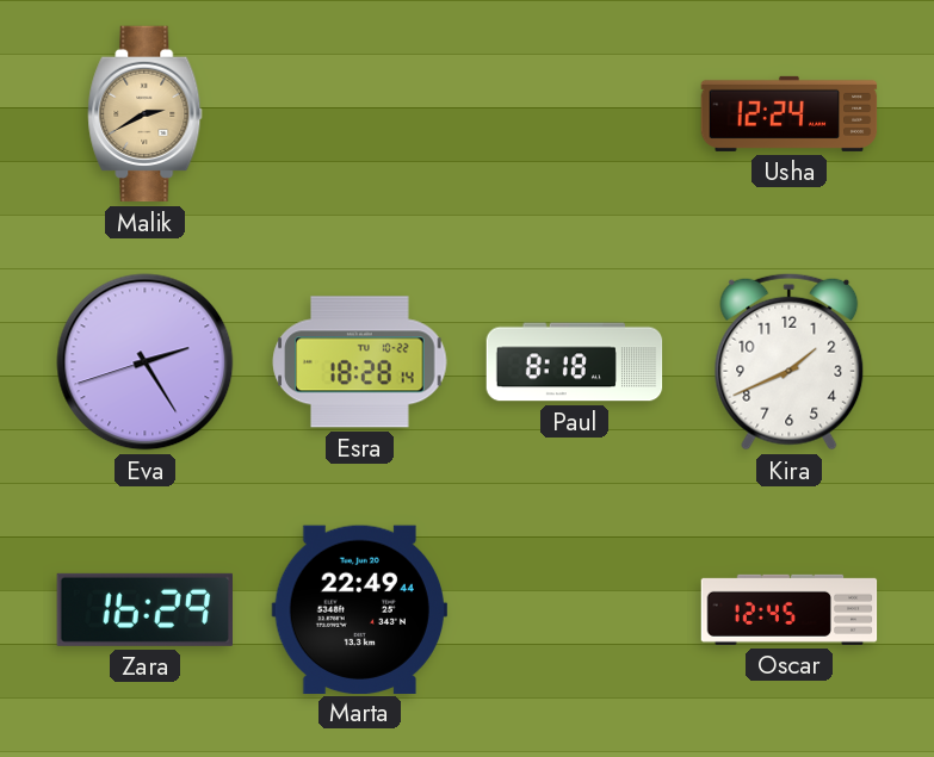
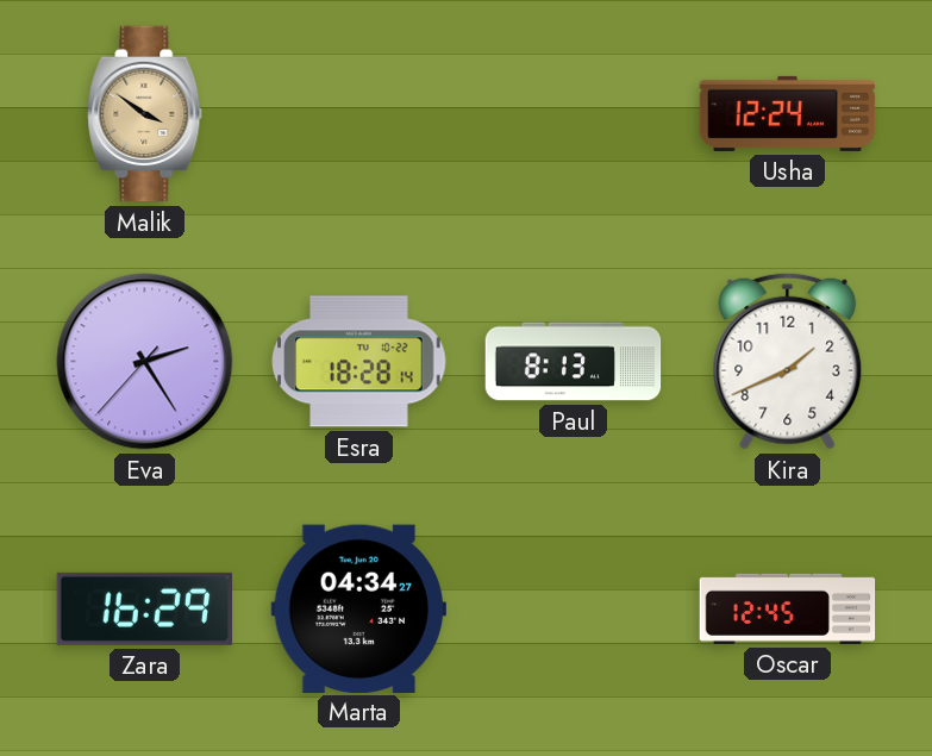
Malik: 2:40 -> 3:51
Eva: 2:24:42 -> 2:24:37
Paul: 8:18 -> 8:13
Marta: 22:49 -> 04:34
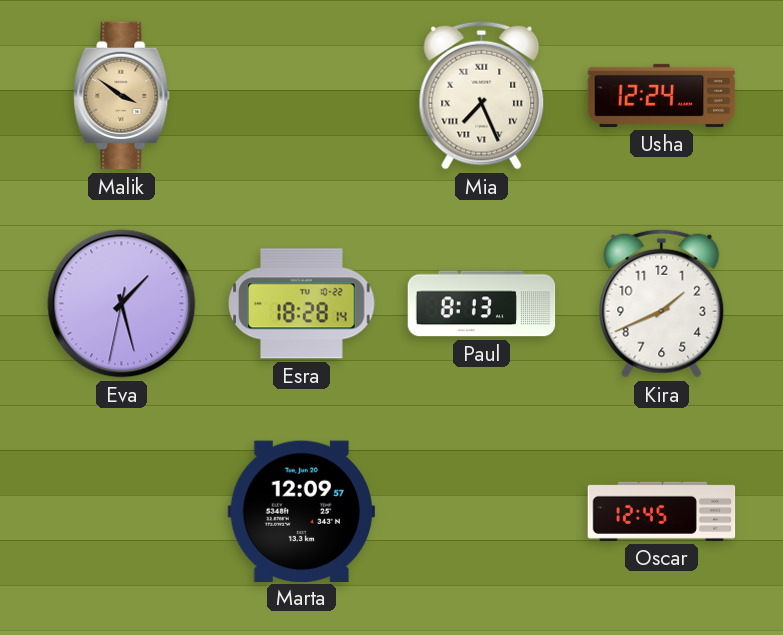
Mia: none -> 7:26
Eva: 2:24 -> 1:27
Zara: 16:29 -> none
Marta: 04:34 -> 12:09
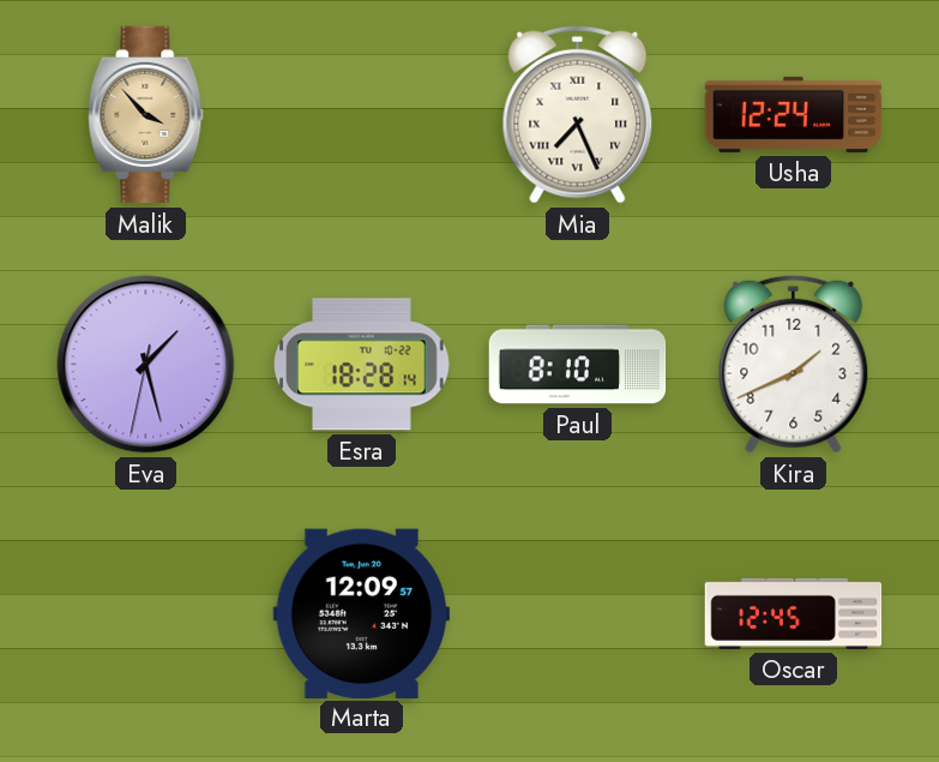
Malik: 3:51 -> 3:53
Paul: 8:13 -> 8:10
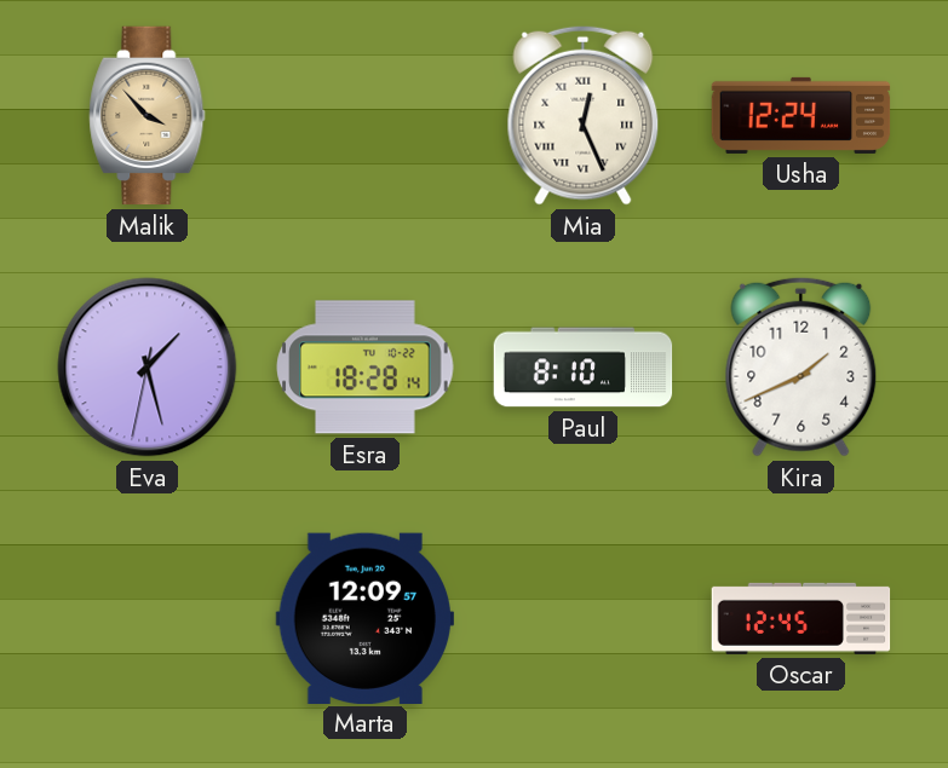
Mia: 7:26 -> 12:26
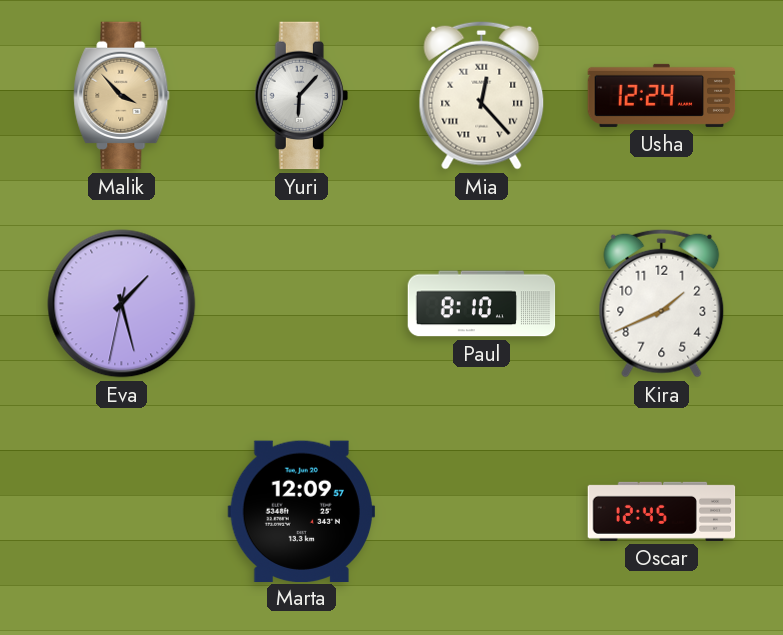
Yuri: none -> 6:07
Mia: 12:26 -> 12:23
Esra: 18:28 -> none
